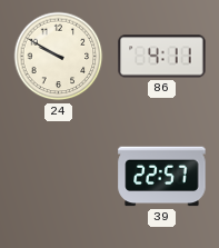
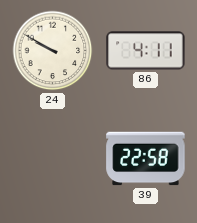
39: 22:57 -> 22:58
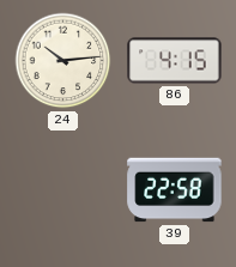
24: 9:50 -> 10:14
86: 4:11 -> 4:15
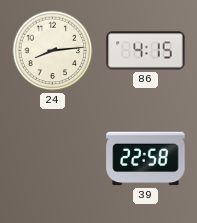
24: 10:14 -> 8:14
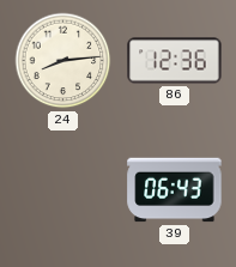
86: 4:15 -> 12:36
39: 22:58 -> 06:43
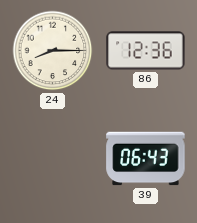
24: 8:14 -> 8:15
